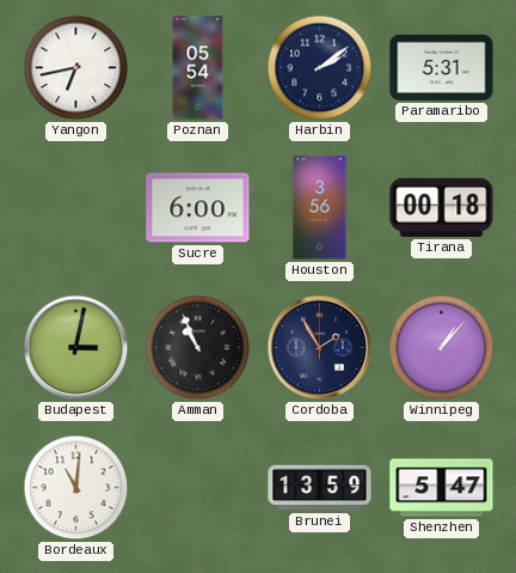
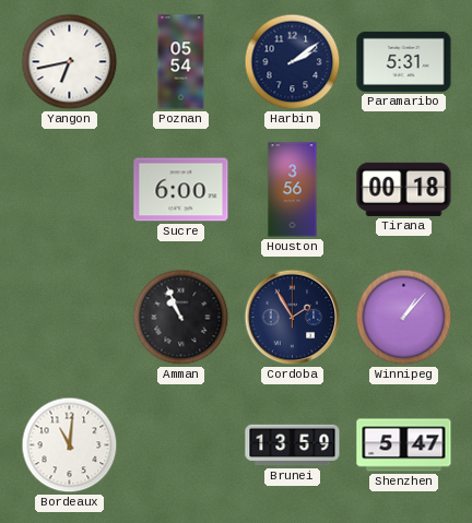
Budapest: 3:02 -> none
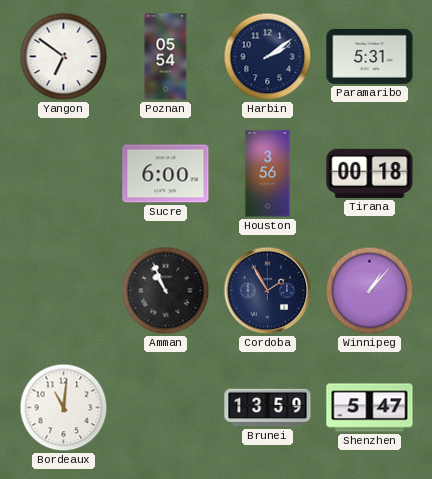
Yangon: 6:43 -> 6:51
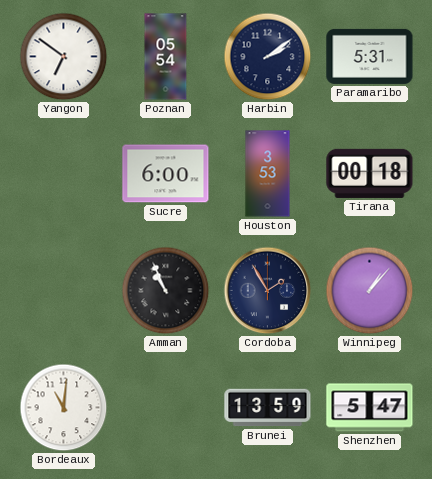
Houston: 3:56 -> 3:53
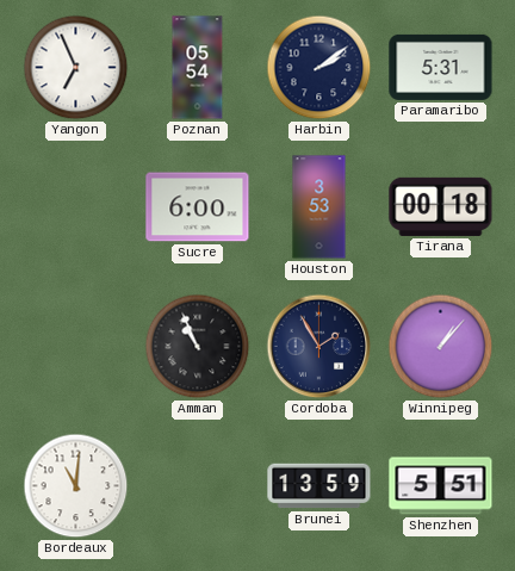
Yangon: 6:51 -> 6:56
Shenzhen: 5:47 -> 5:51
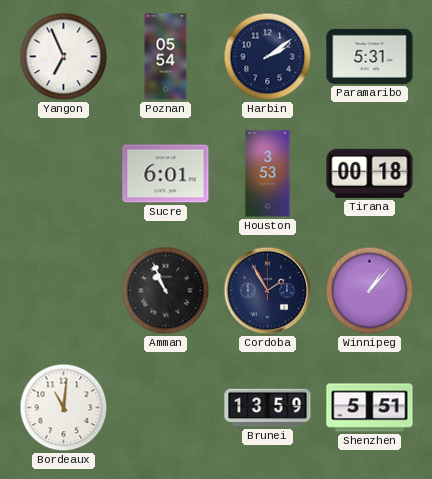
Sucre: 6:00 -> 6:01
